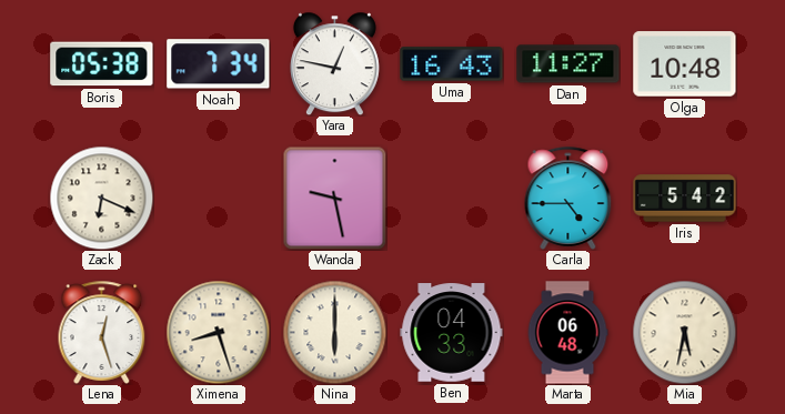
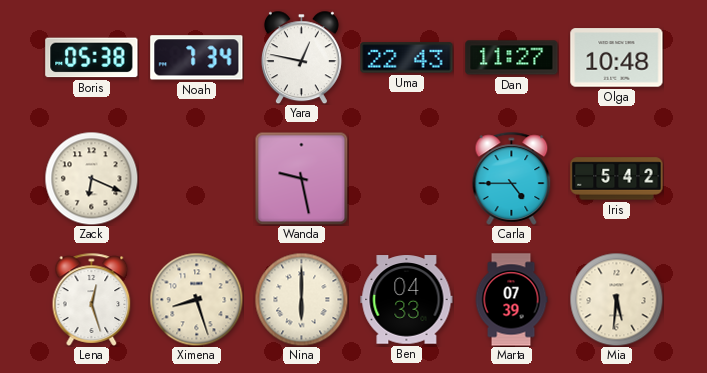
Uma: 16:43 -> 22:43
Marta: 06:48 -> 07:39
Mia: 5:32 -> 5:31
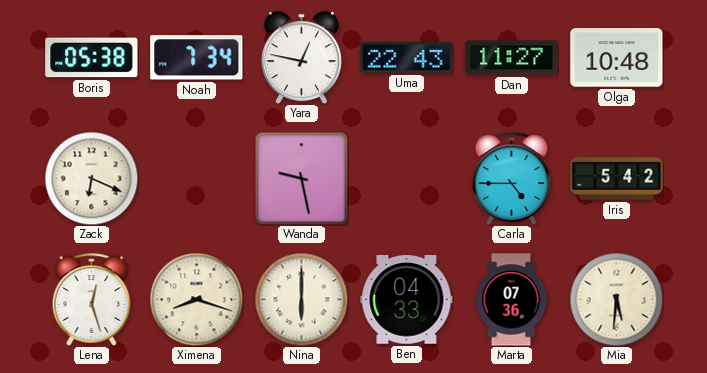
Ximena: 8:27 -> 8:18
Marta: 07:39 -> 07:36
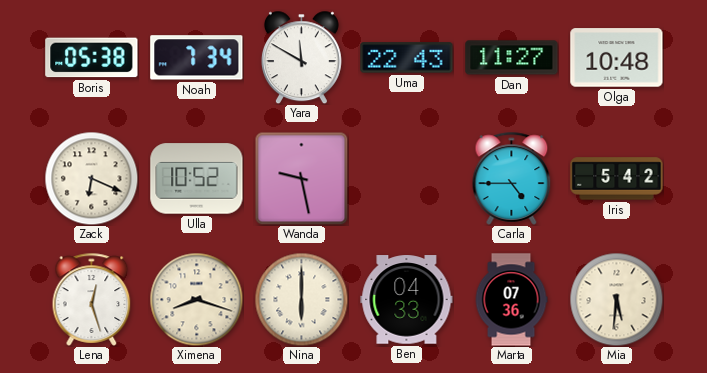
Yara: 12:47 -> 11:50
Ulla: none -> 10:52
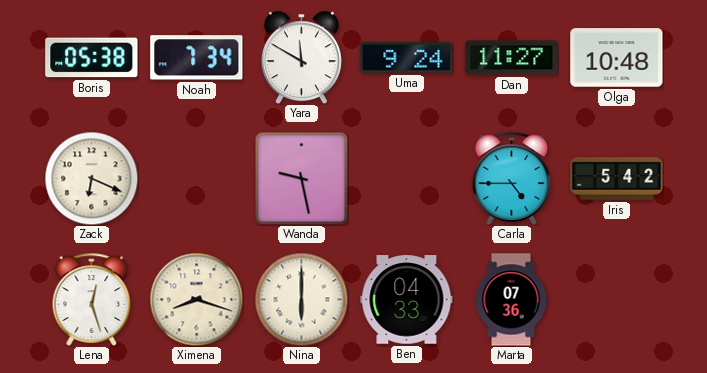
Uma: 22:43 -> 9:24
Ulla: 10:52 -> none
Mia: 5:31 -> none
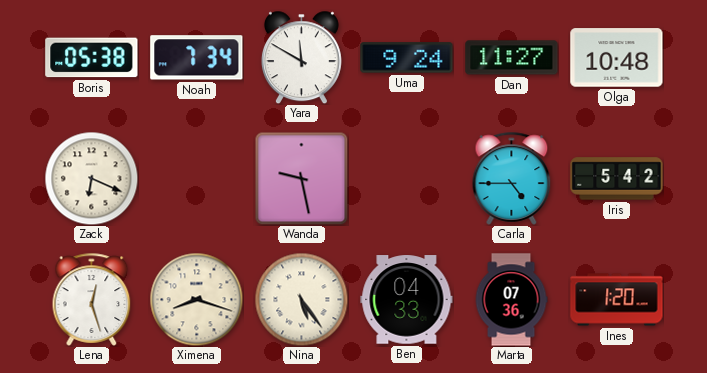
Nina: 6:00 -> 5:24
Ines: none -> 1:20
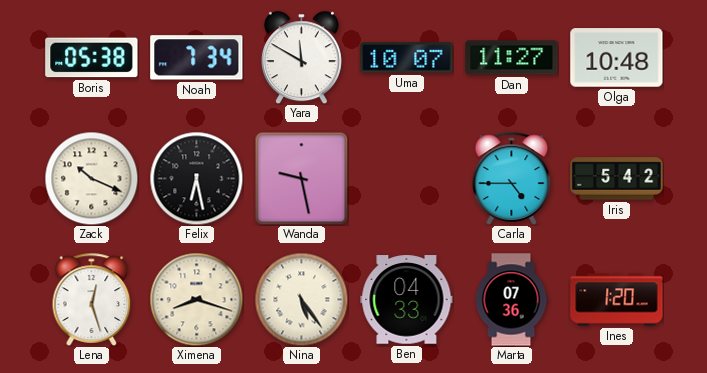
Uma: 9:24 -> 10:07
Zack: 6:19 -> 10:19
Felix: none -> 6:28
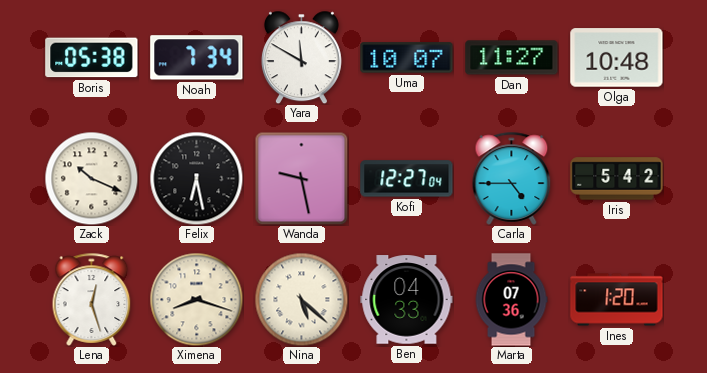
Kofi: none -> 12:27
Nina: 5:24 -> 5:22
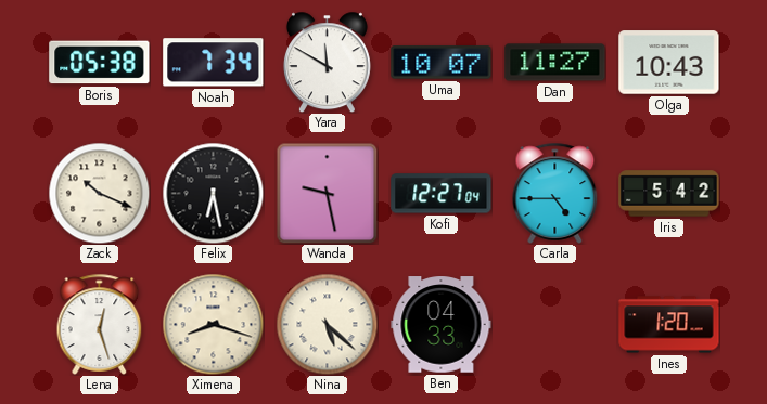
Olga: 10:48 -> 10:43
Marta: 07:36 -> none
